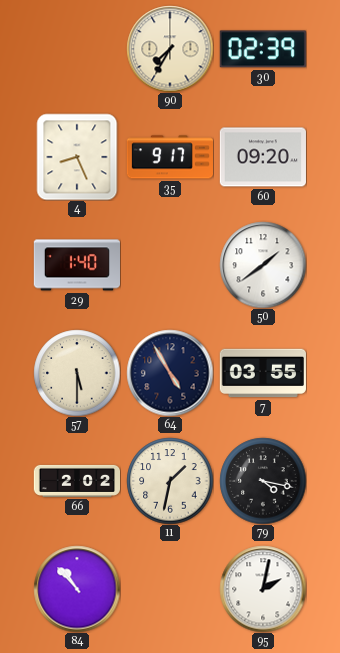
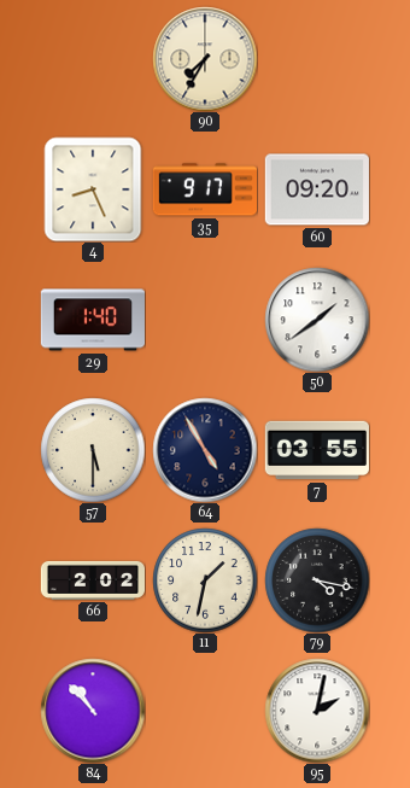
30: 02:39 -> none
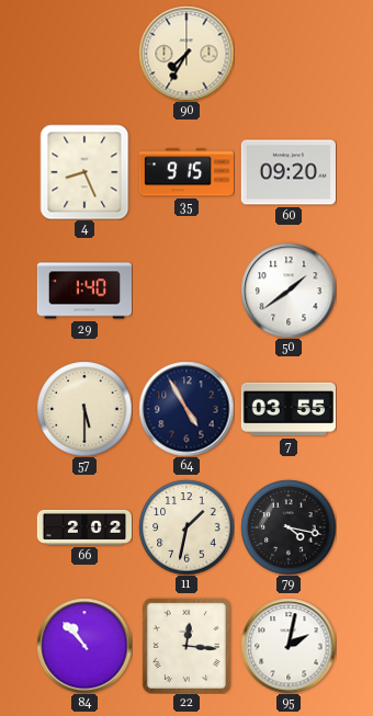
35: 9:17 -> 9:15
22: none -> 12:16
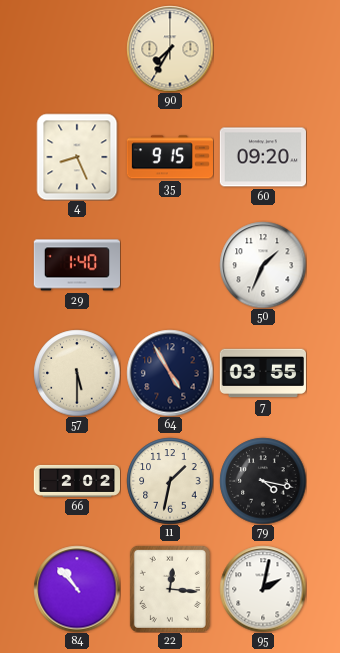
50: 1:39 -> 1:34
